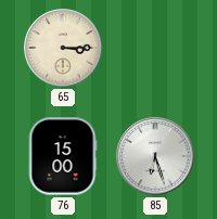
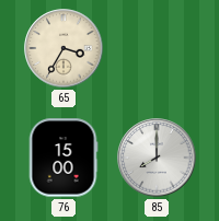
65: 3:15 -> 3:35
85: 6:27 -> 8:00
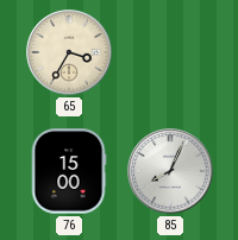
85: 8:00 -> 8:04
